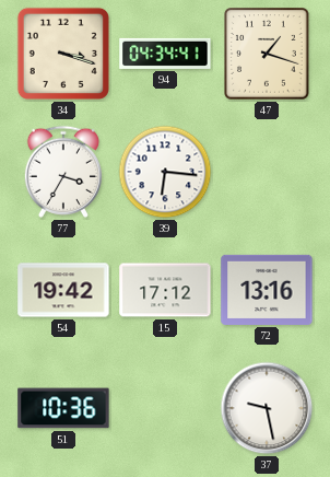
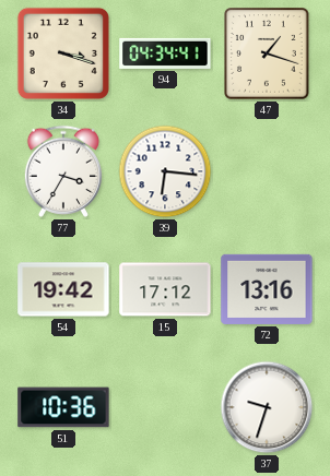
37: 9:28 -> 9:33
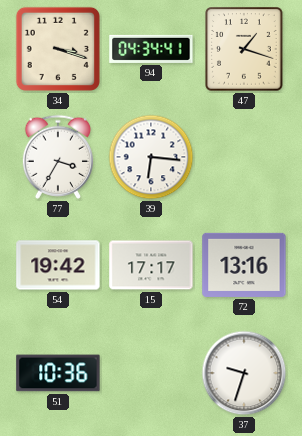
15: 17:12 -> 17:17
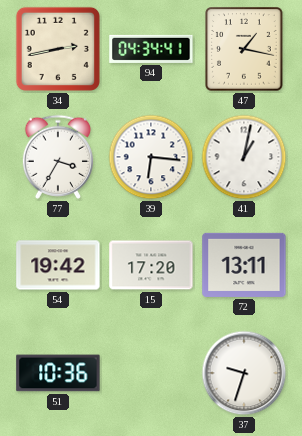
34: 3:18 -> 2:43
47: 1:18 -> 1:17
41: none -> 1:02
15: 17:17 -> 17:20
72: 13:16 -> 13:11
